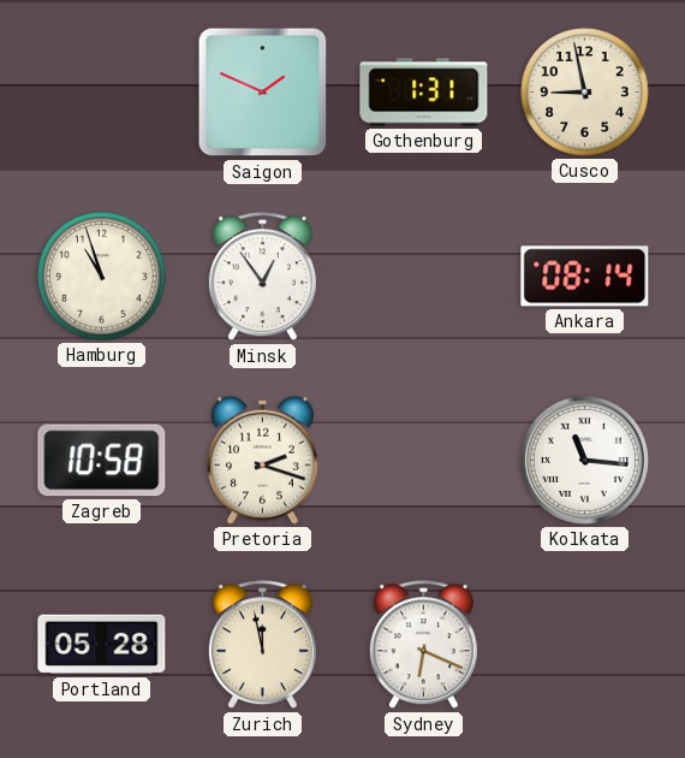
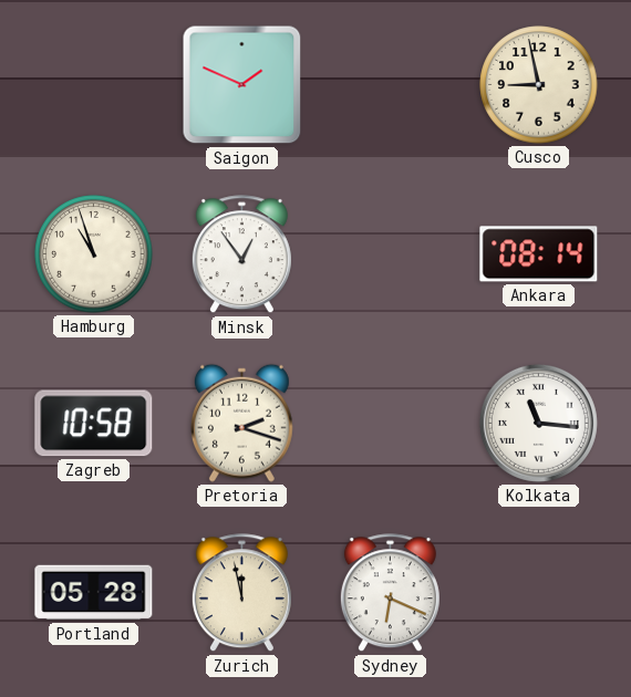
Gothenburg: 1:31 -> none
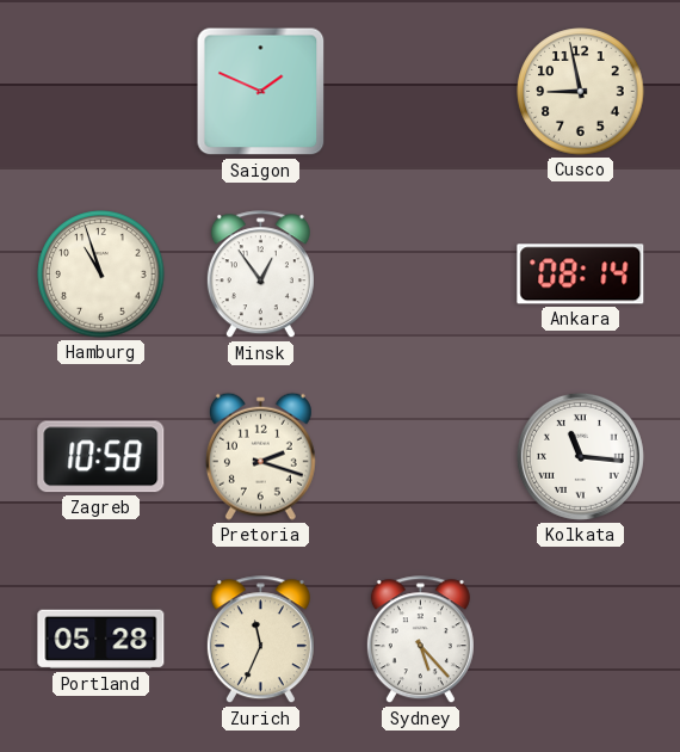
Zurich: 11:58 -> 11:34
Sydney: 6:19 -> 5:23
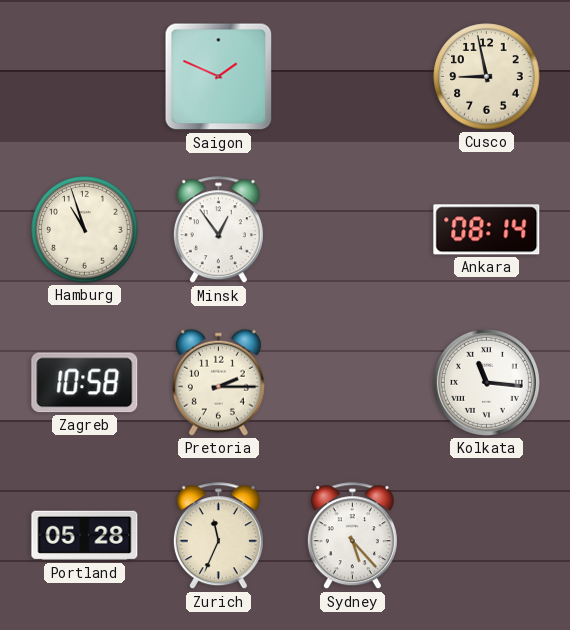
Pretoria: 2:18 -> 2:15
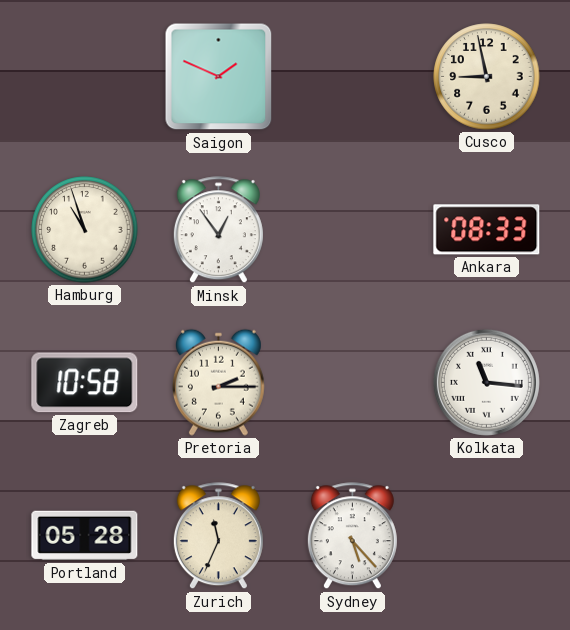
Ankara: 08:14 -> 08:33
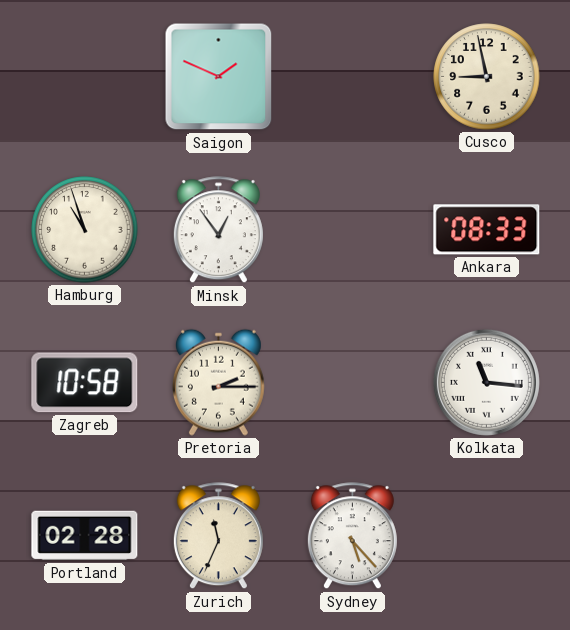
Portland: 05:28 -> 02:28
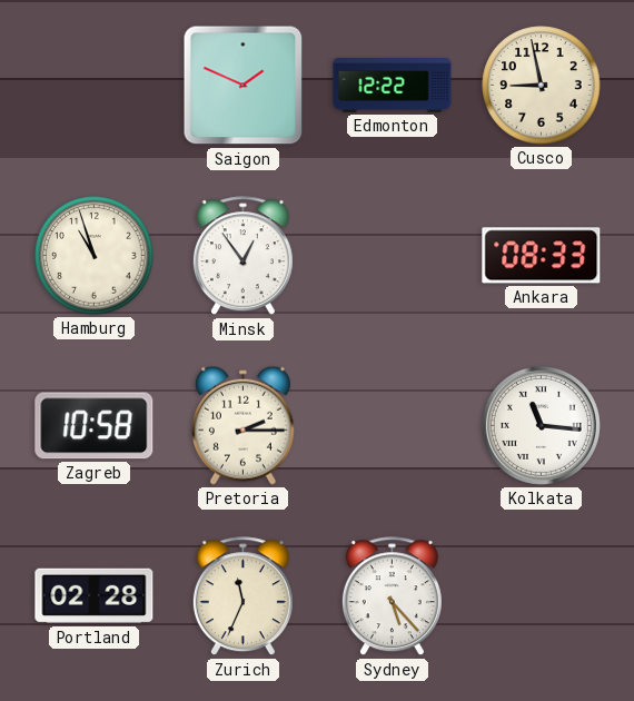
Edmonton: none -> 12:22
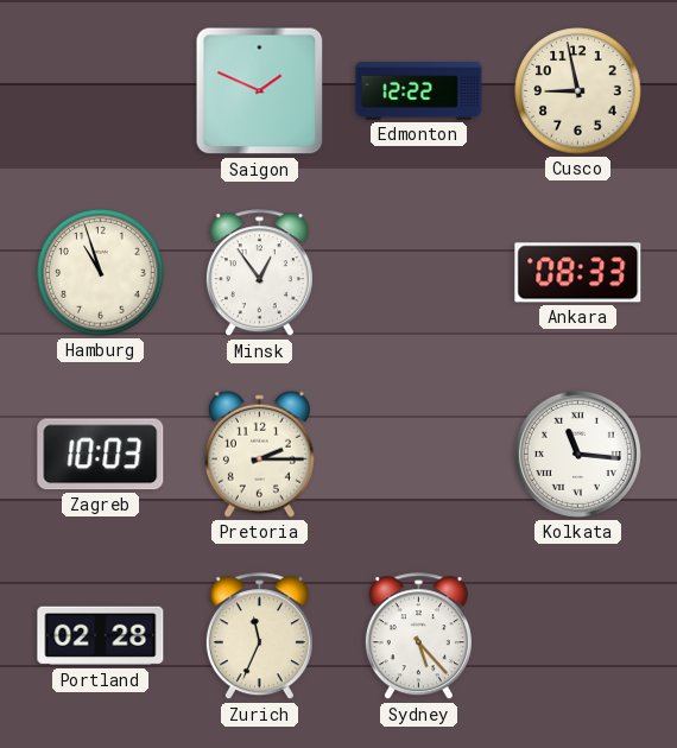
Zagreb: 10:58 -> 10:03
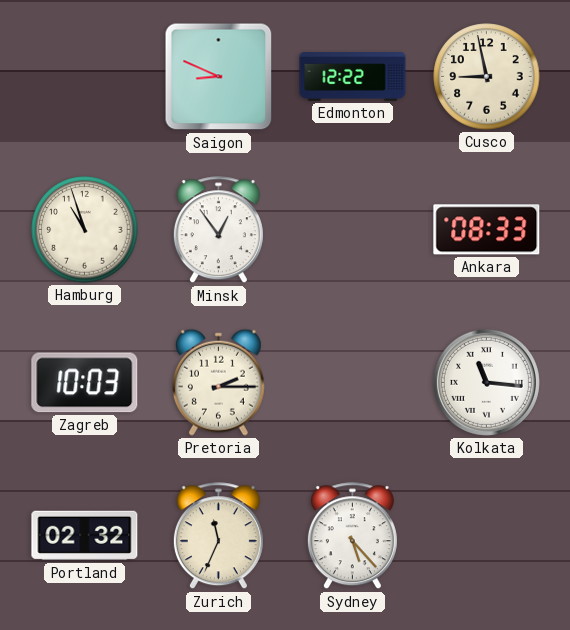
Saigon: 1:49 -> 8:49
Portland: 02:28 -> 02:32
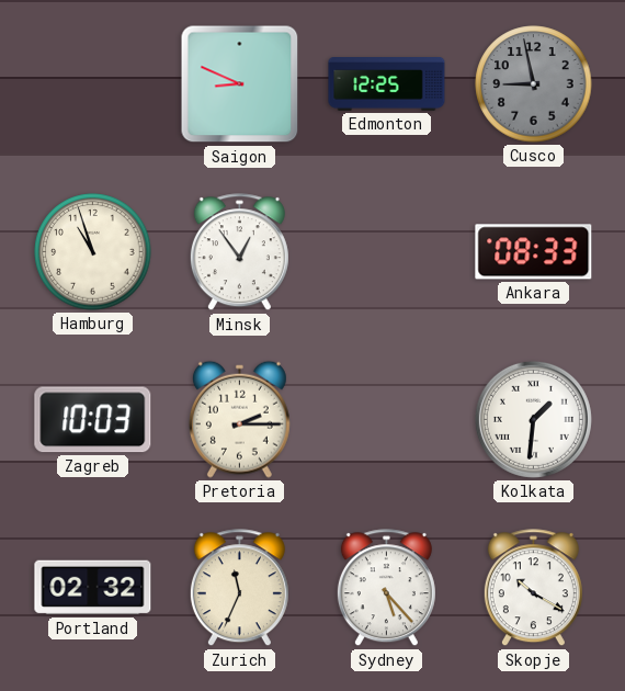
Edmonton: 12:22 -> 12:25
Cusco dial: cream -> grey
Kolkata: 11:16 -> 1:31
Skopje: none -> 10:20
